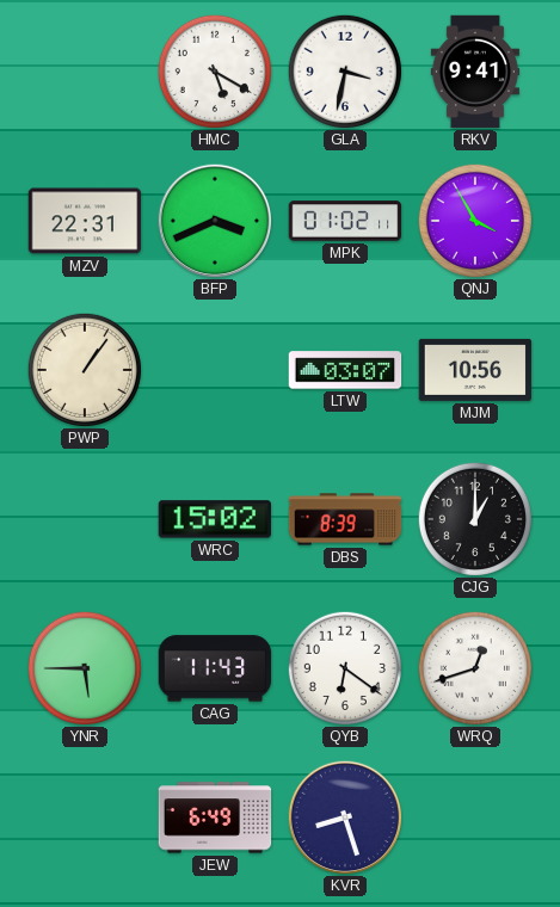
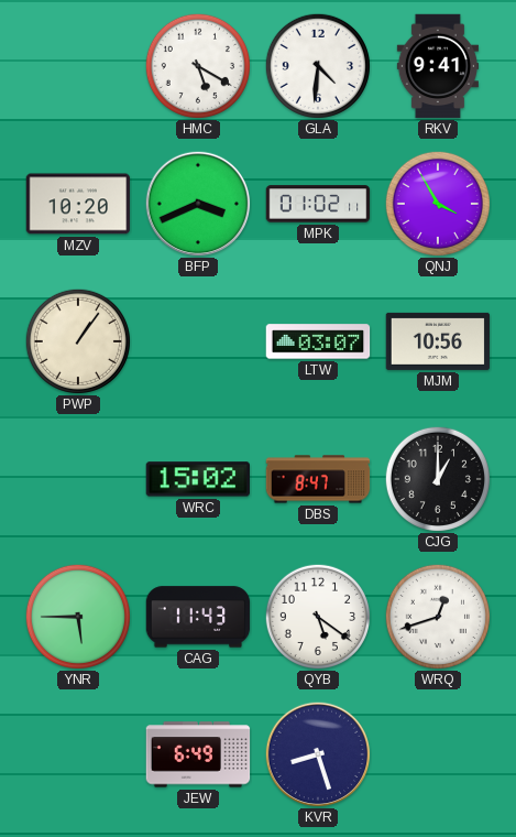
GLA: 3:32 -> 4:31
MZV: 22:31 -> 10:20
DBS: 8:39 -> 8:47
QYB: 6:21 -> 5:21
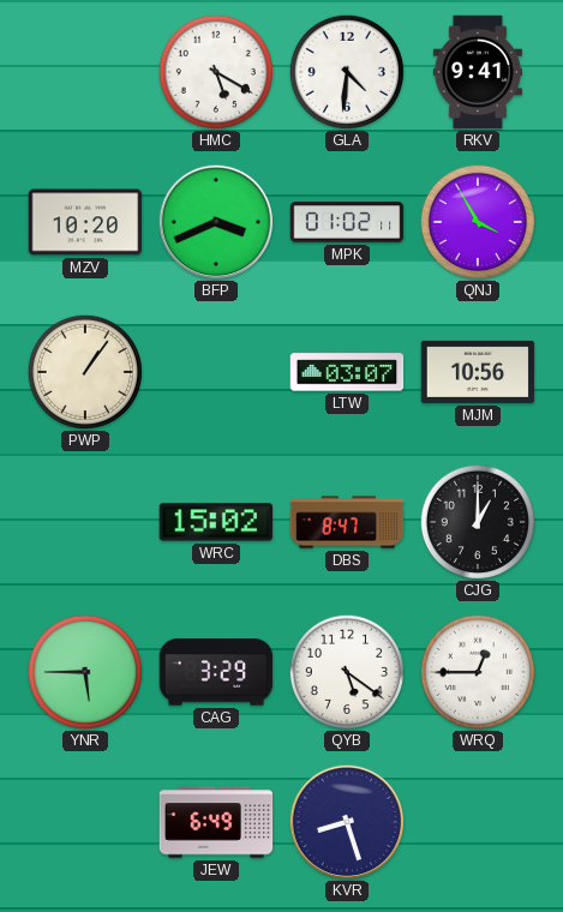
CAG: 11:43 -> 3:29
WRQ: 12:42 -> 12:45
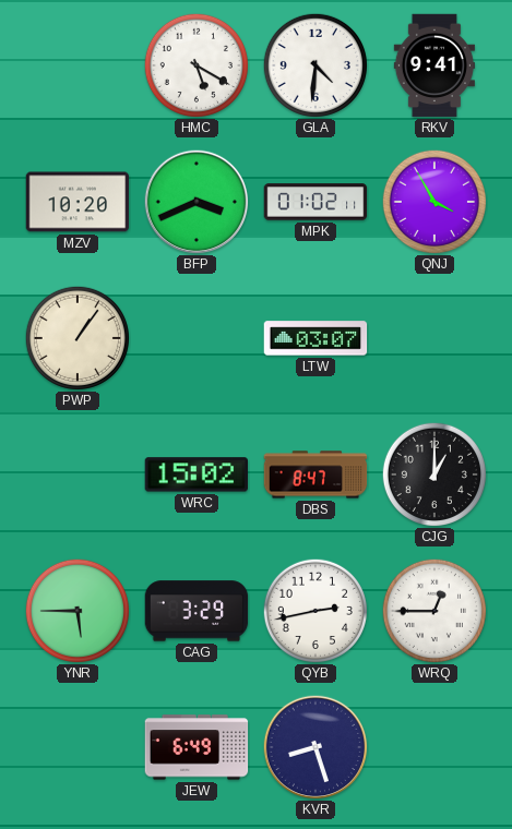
MJM: 10:56 -> none
QYB: 5:21 -> 2:43
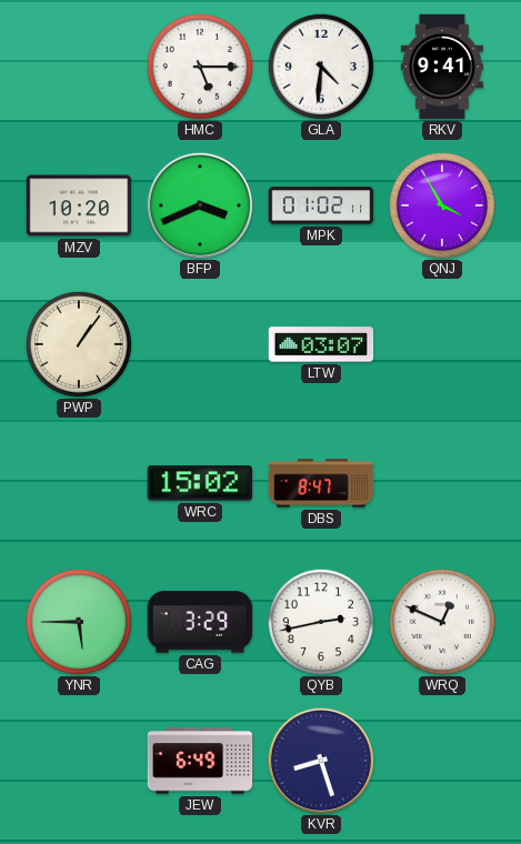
HMC: 5:20 -> 5:15
CJG: 1:00 -> none
WRQ: 12:45 -> 12:49
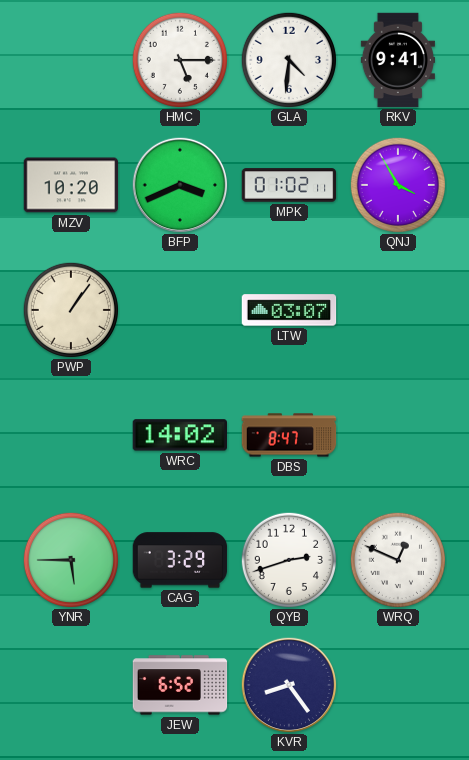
WRC: 15:02 -> 14:02
QYB: 2:43 -> 2:42
JEW: 6:49 -> 6:52
KVR: 8:27 -> 8:24
